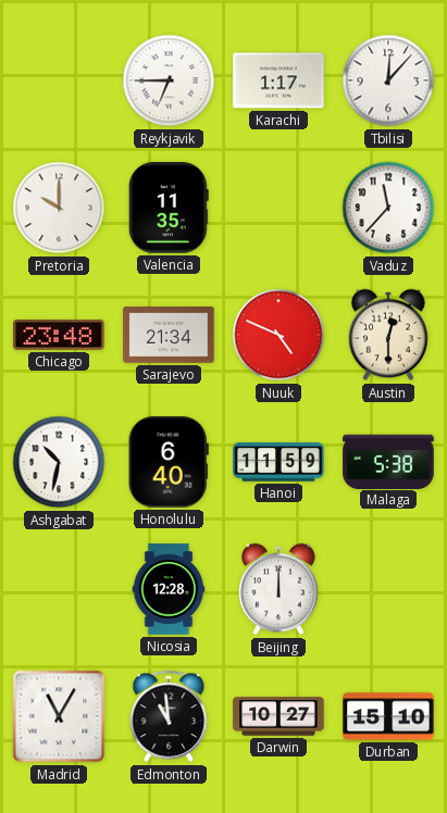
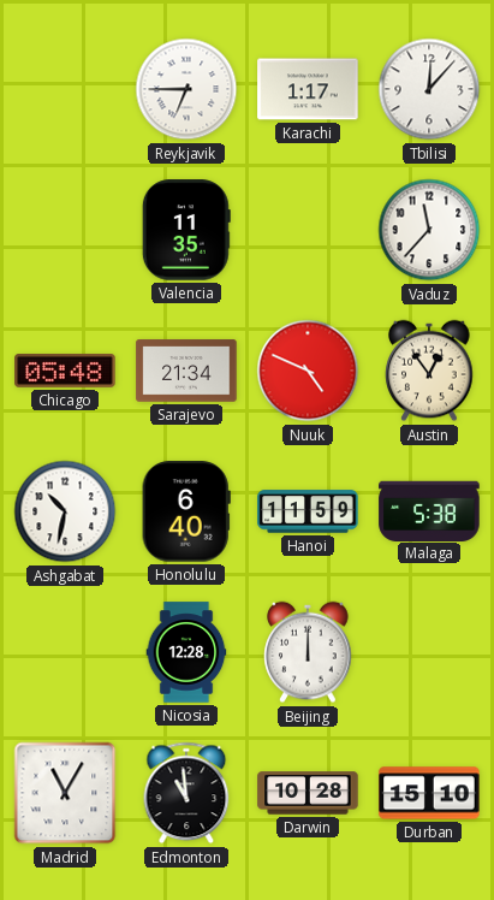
Pretoria: 10:00 -> none
Chicago: 23:48 -> 05:48
Austin: 12:30 -> 12:54
Darwin: 10:27 -> 10:28
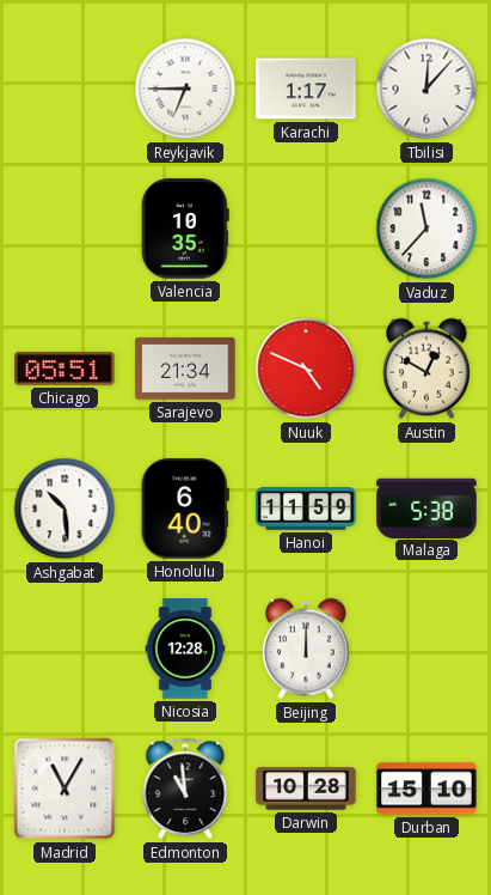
Valencia: 11:35 -> 10:35
Chicago: 05:48 -> 05:51
Austin: 12:54 -> 12:50
Ashgabat: 10:32 -> 10:29
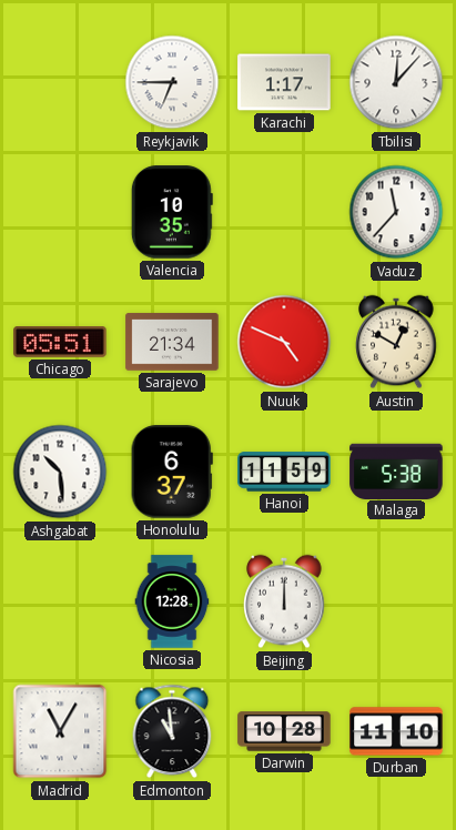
Honolulu: 6:40 -> 6:37
Durban: 15:10 -> 11:10
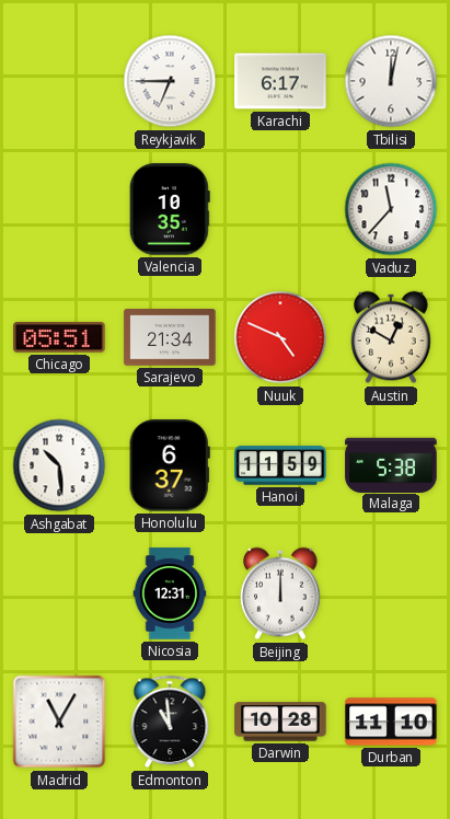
Karachi: 1:17 -> 6:17
Tbilisi: 12:07 -> 12:02
Nicosia: 12:28 -> 12:31
